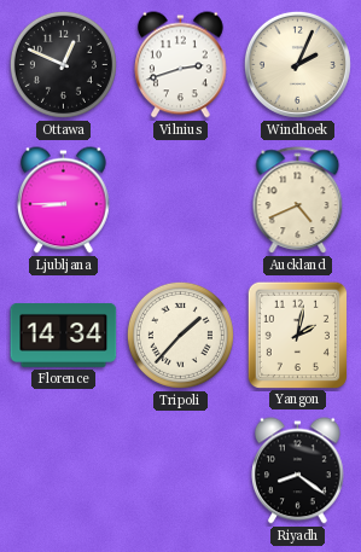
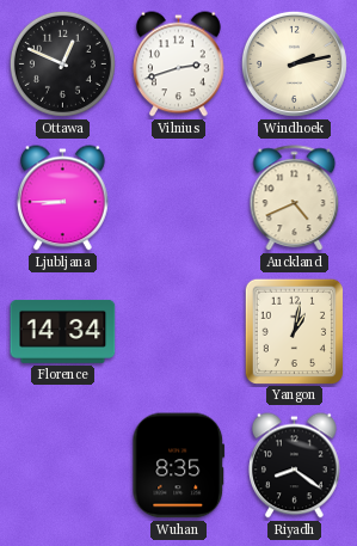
Windhoek: 2:04 -> 2:13
Tripoli: 1:37 -> none
Yangon: 2:02 -> 1:02
Wuhan: none -> 8:35
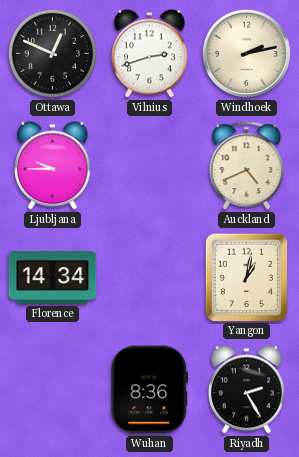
Ljubljana: 8:45 -> 9:45
Wuhan: 8:35 -> 8:36
Riyadh: 8:21 -> 2:25
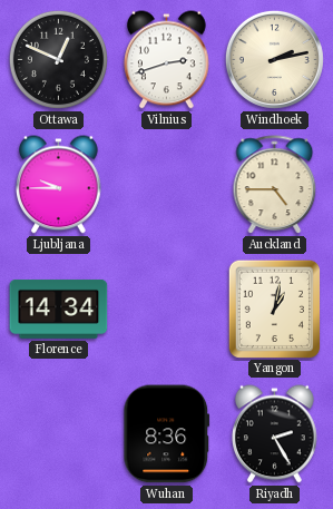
Auckland: 4:41 -> 4:45
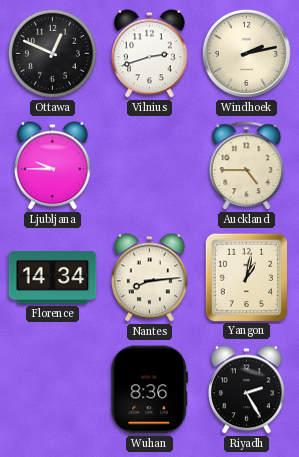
Nantes: none -> 8:14
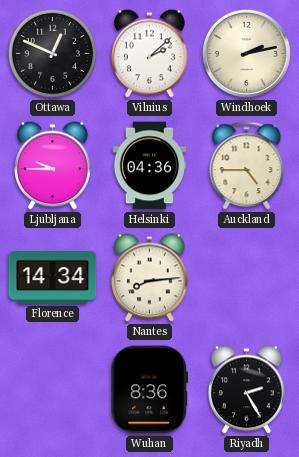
Vilnius: 2:42 -> 2:08
Helsinki: none -> 04:36
Yangon: 1:02 -> none
